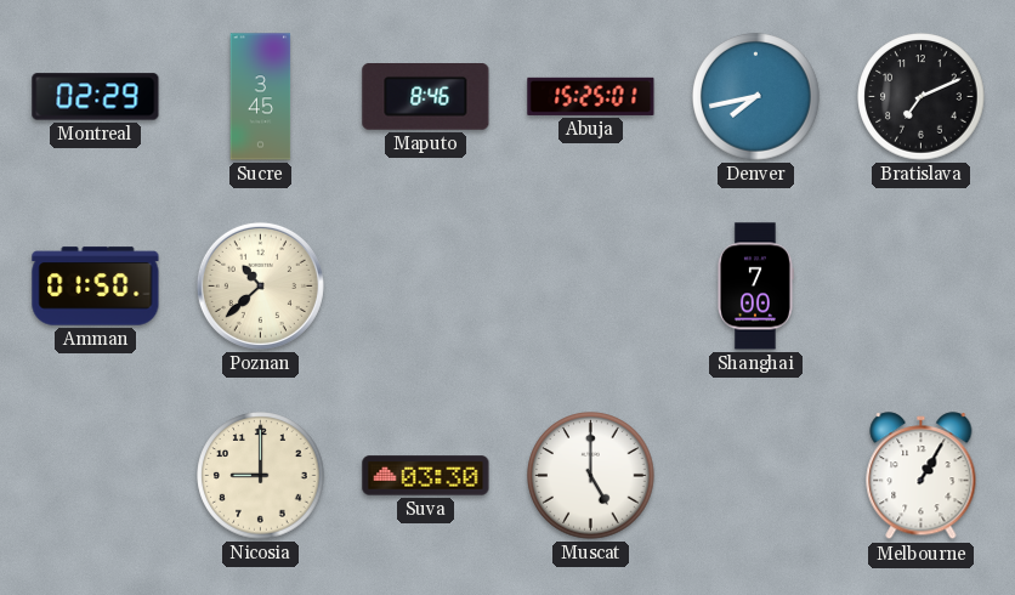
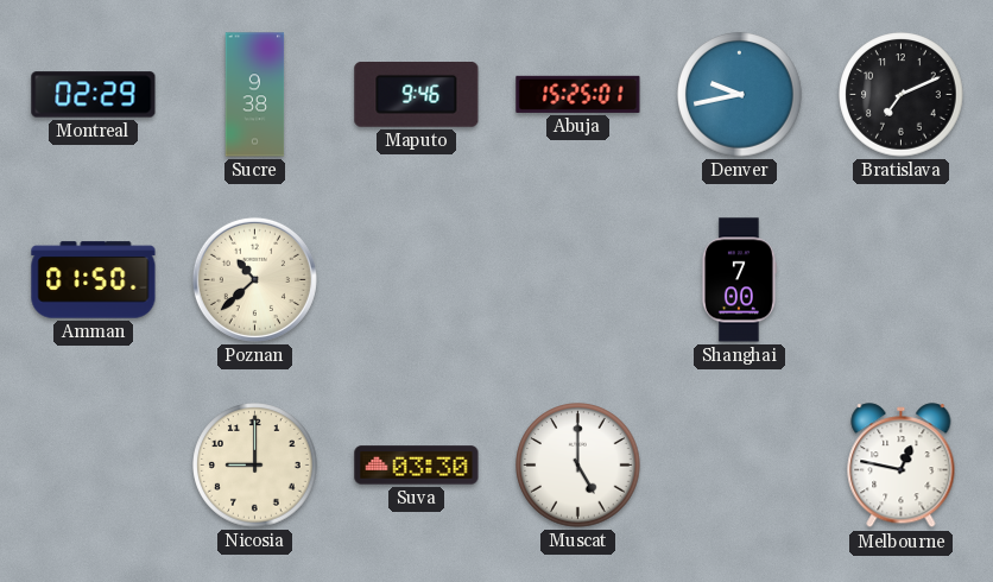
Sucre: 3:45 -> 9:38
Maputo: 8:46 -> 9:46
Denver: 7:43 -> 9:43
Melbourne: 1:05 -> 12:47
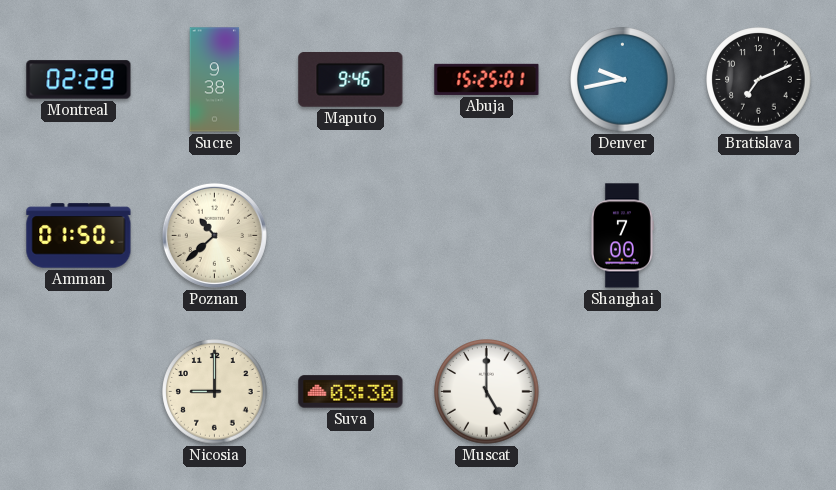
Melbourne: 12:47 -> none
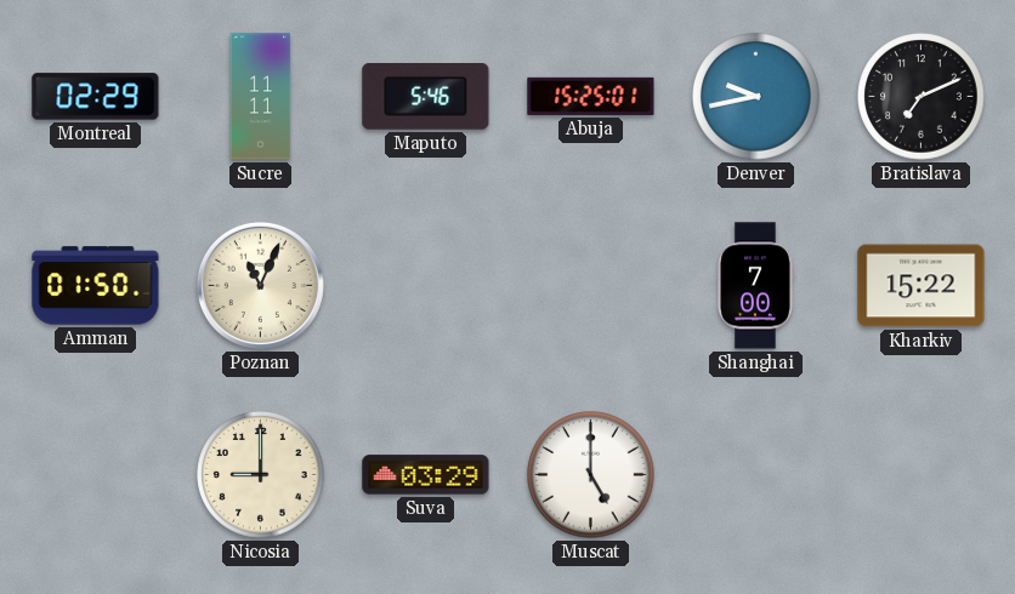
Sucre: 9:38 -> 11:11
Maputo: 9:46 -> 5:46
Poznan: 10:38 -> 11:04
Kharkiv: none -> 15:22
Suva: 03:30 -> 03:29
